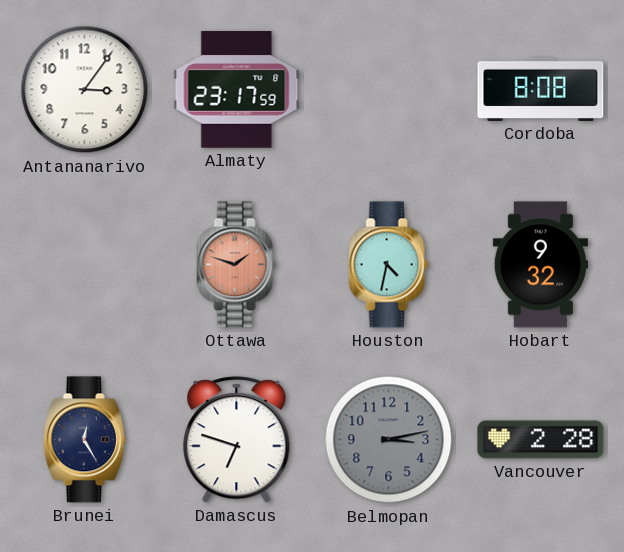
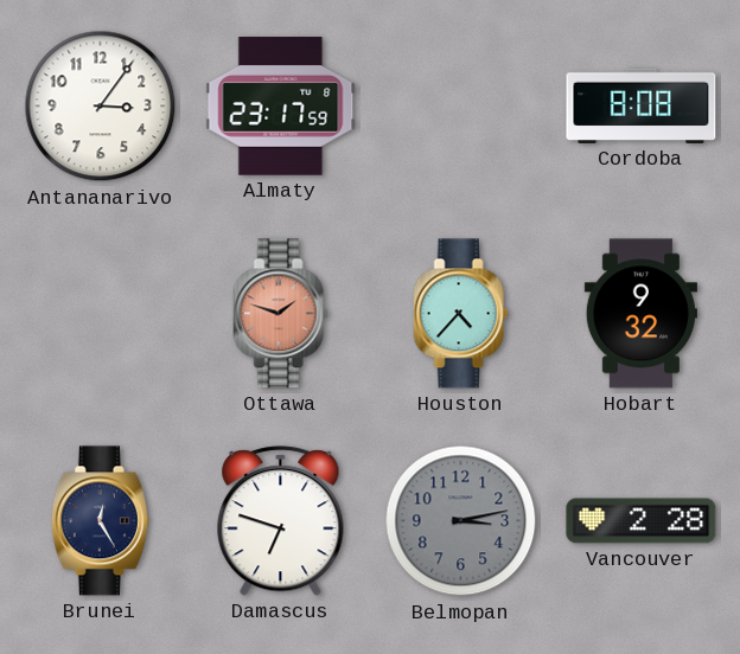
Houston: 4:32 -> 4:37
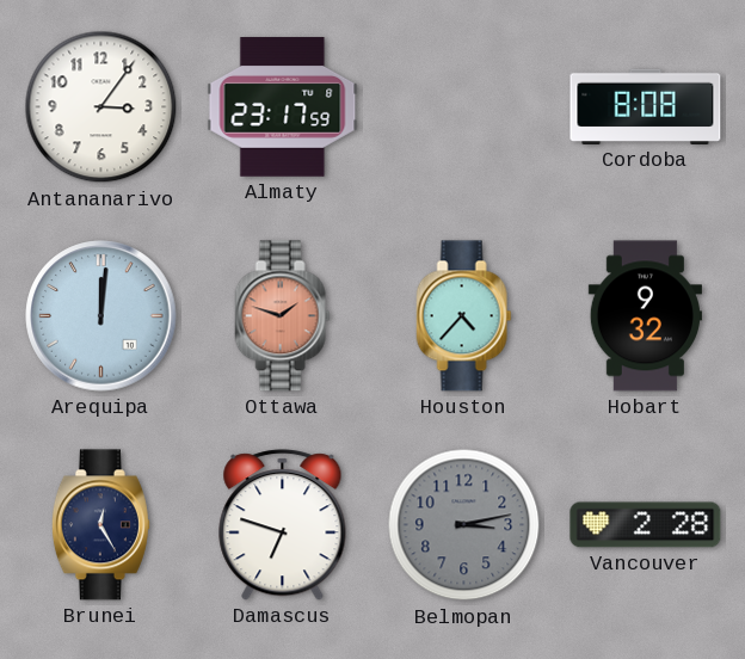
Arequipa: none -> 12:01
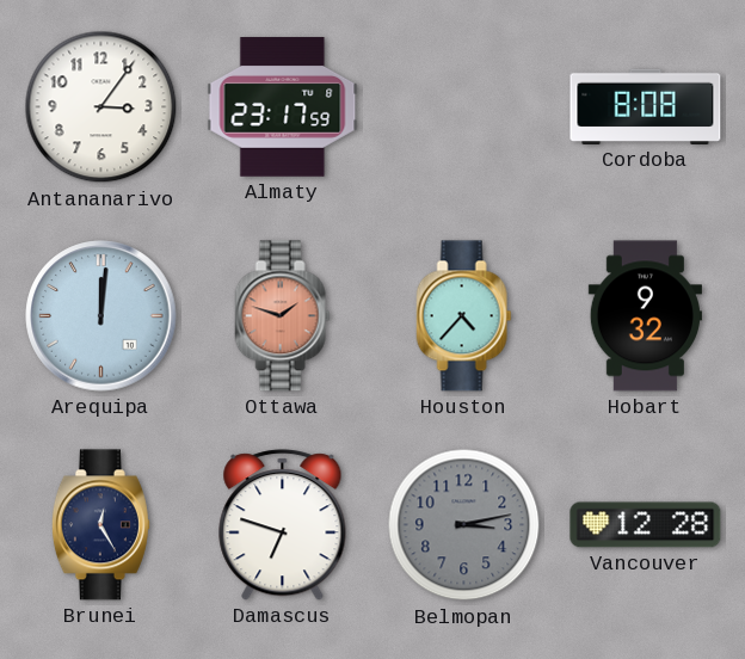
Vancouver: 2:28 -> 12:28
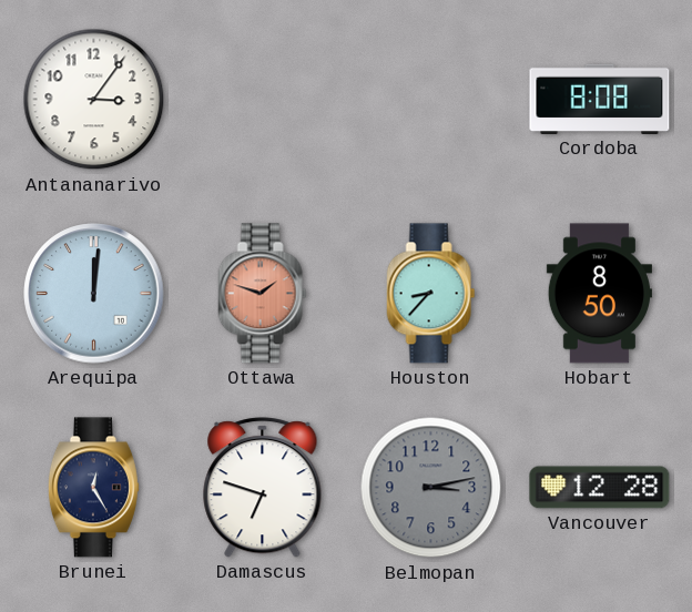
Almaty: 23:17 -> none
Houston: 4:37 -> 8:37
Hobart: 9:32 -> 8:50
